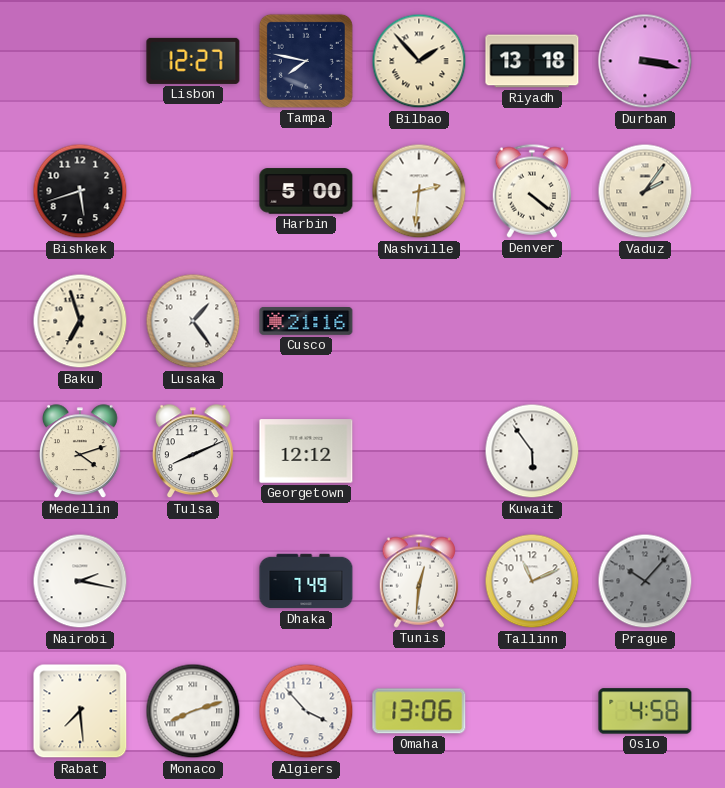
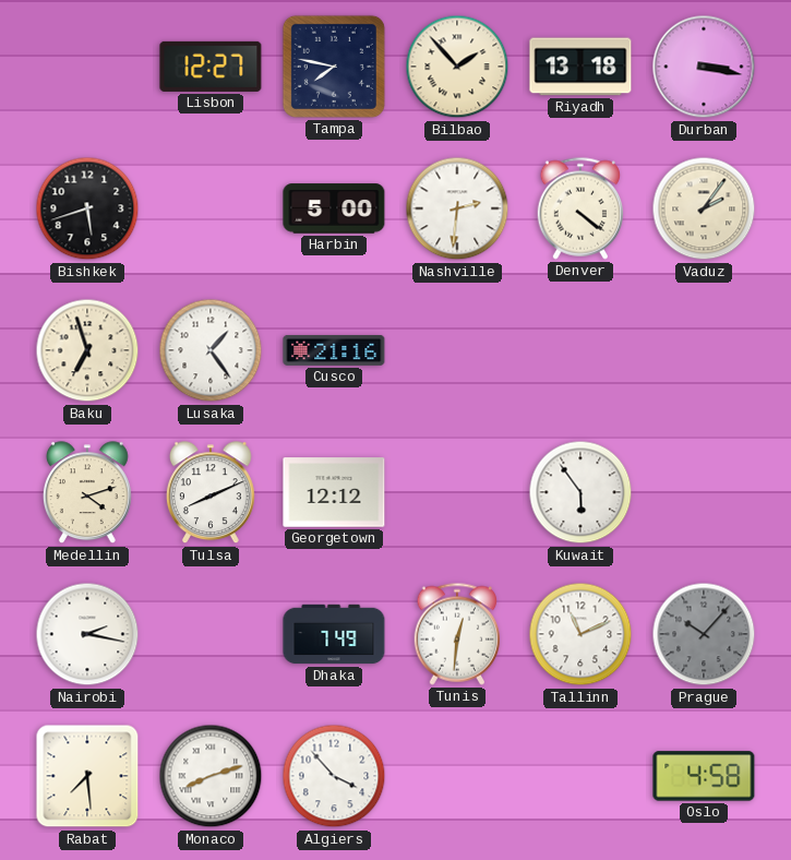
Omaha: 13:06 -> none
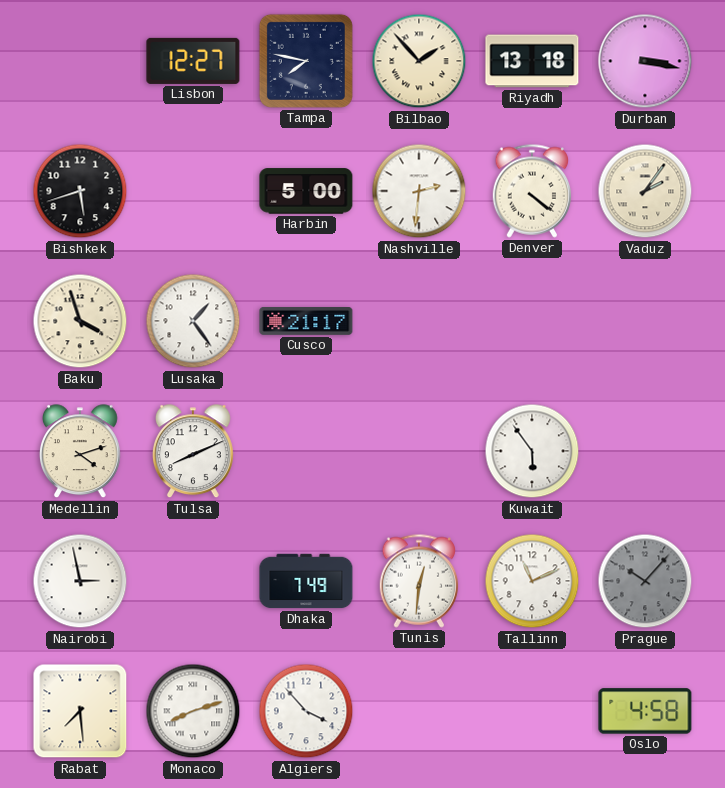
Baku: 6:57 -> 3:57
Cusco: 21:16 -> 21:17
Georgetown: 12:12 -> none
Nairobi: 2:17 -> 2:58
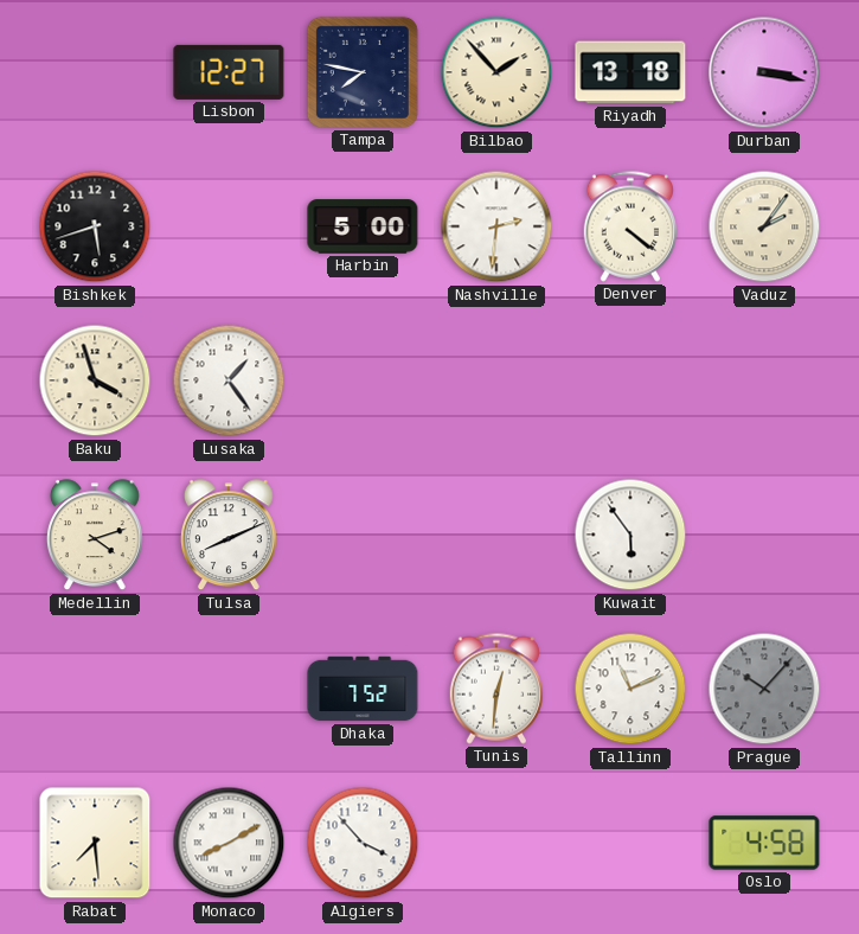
Cusco: 21:17 -> none
Nairobi: 2:58 -> none
Dhaka: 7:49 -> 7:52
Monaco: 8:12 -> 8:10
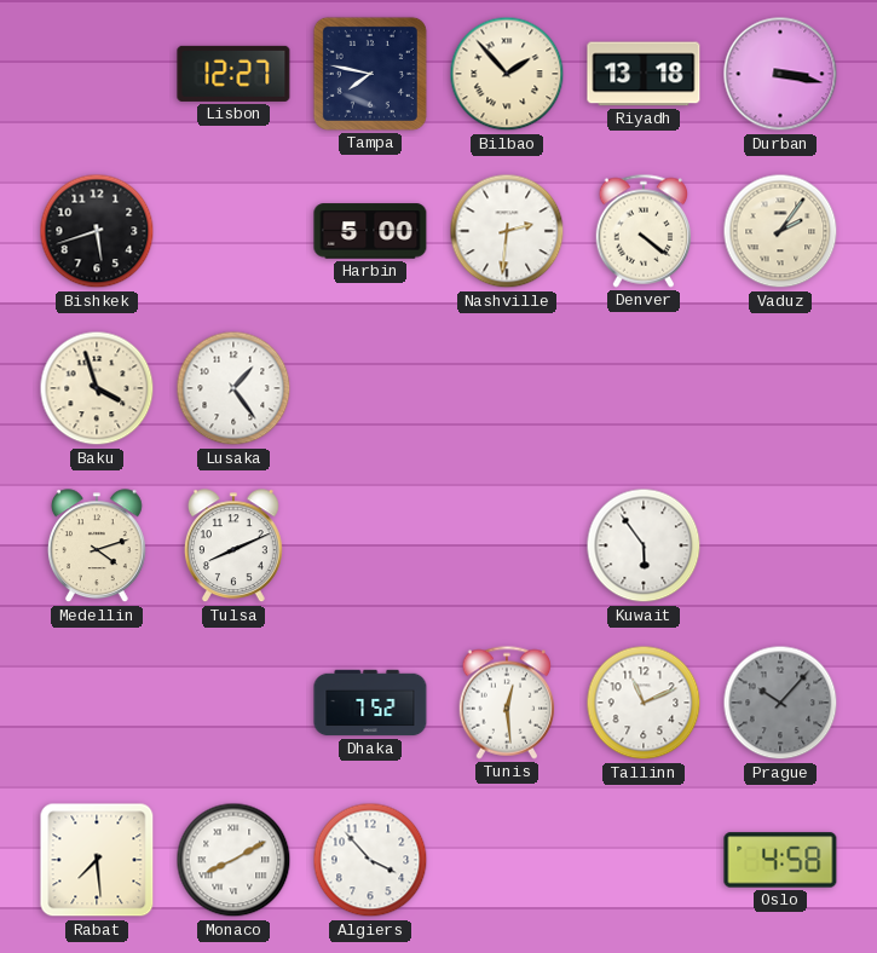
Tunis: 12:31 -> 12:29
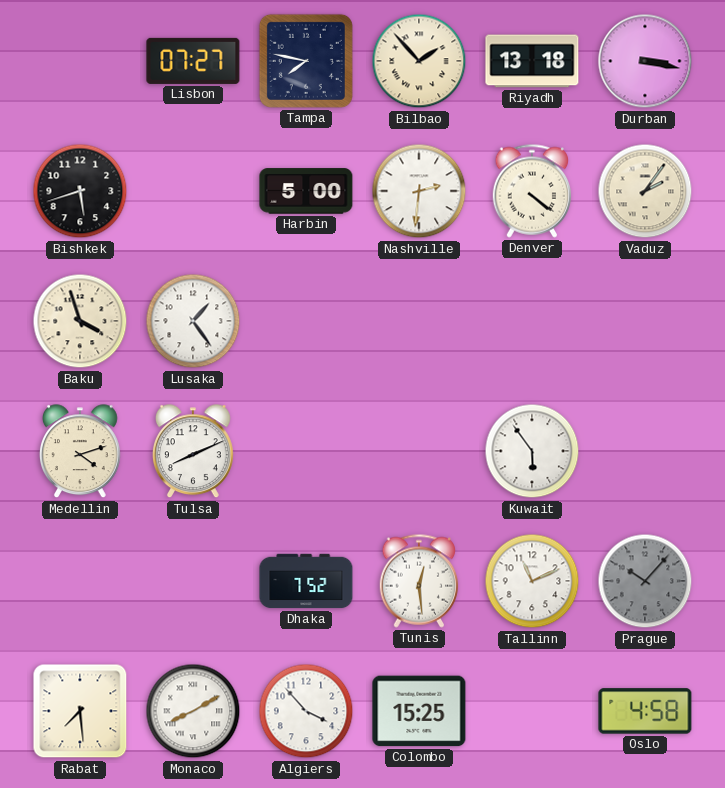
Lisbon: 12:27 -> 07:27
Colombo: none -> 15:25
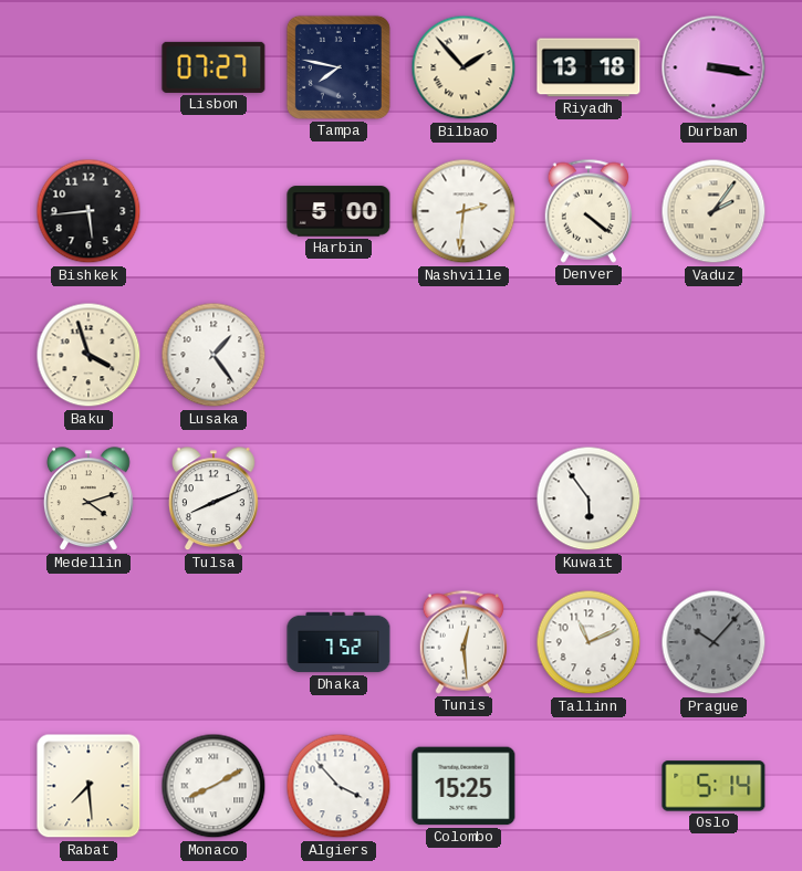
Bishkek: 5:42 -> 5:44
Oslo: 4:58 -> 5:14
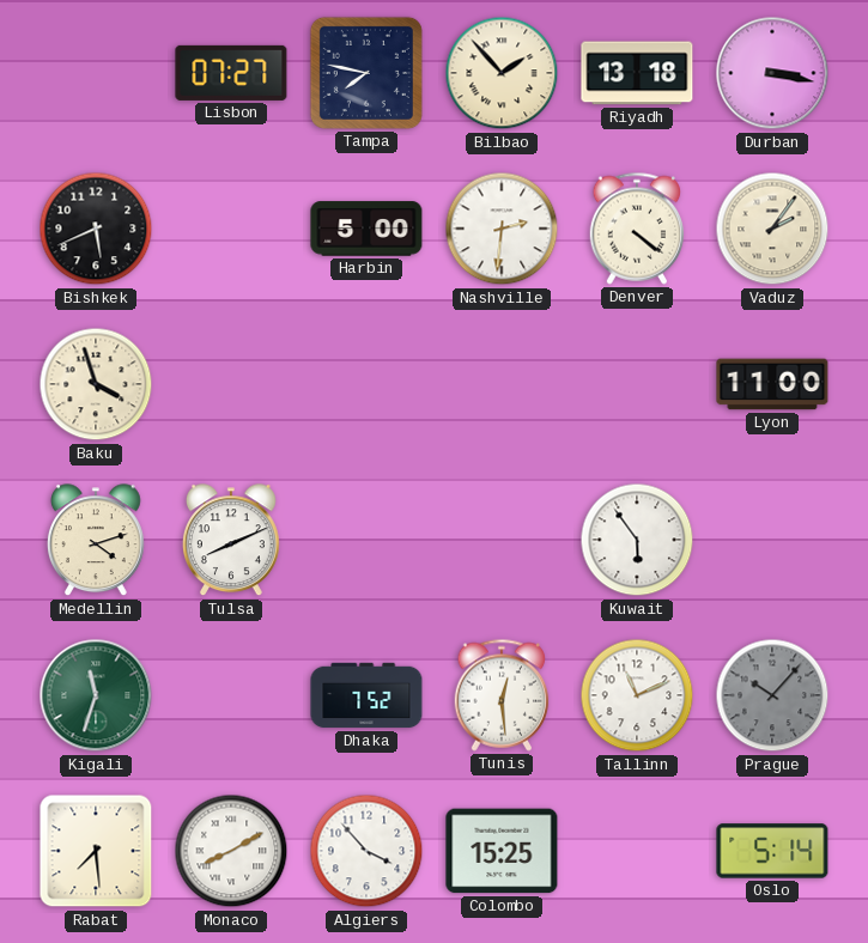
Bishkek: 5:44 -> 5:41
Lusaka: 1:24 -> none
Lyon: none -> 11:00
Kigali: none -> 11:33
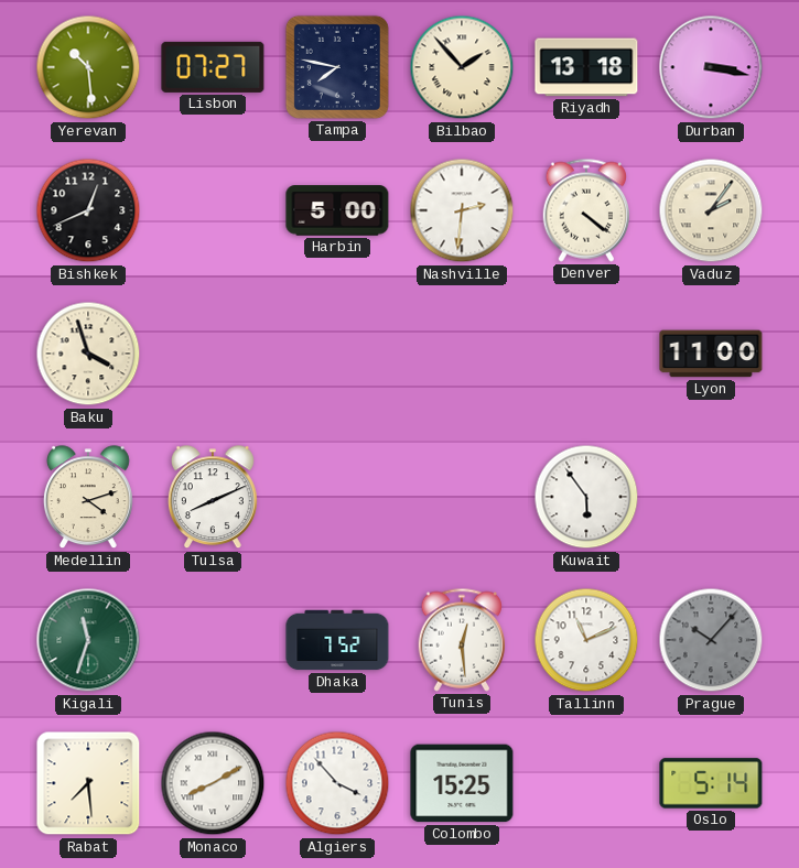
Yerevan: none -> 10:29
Bishkek: 5:41 -> 12:41
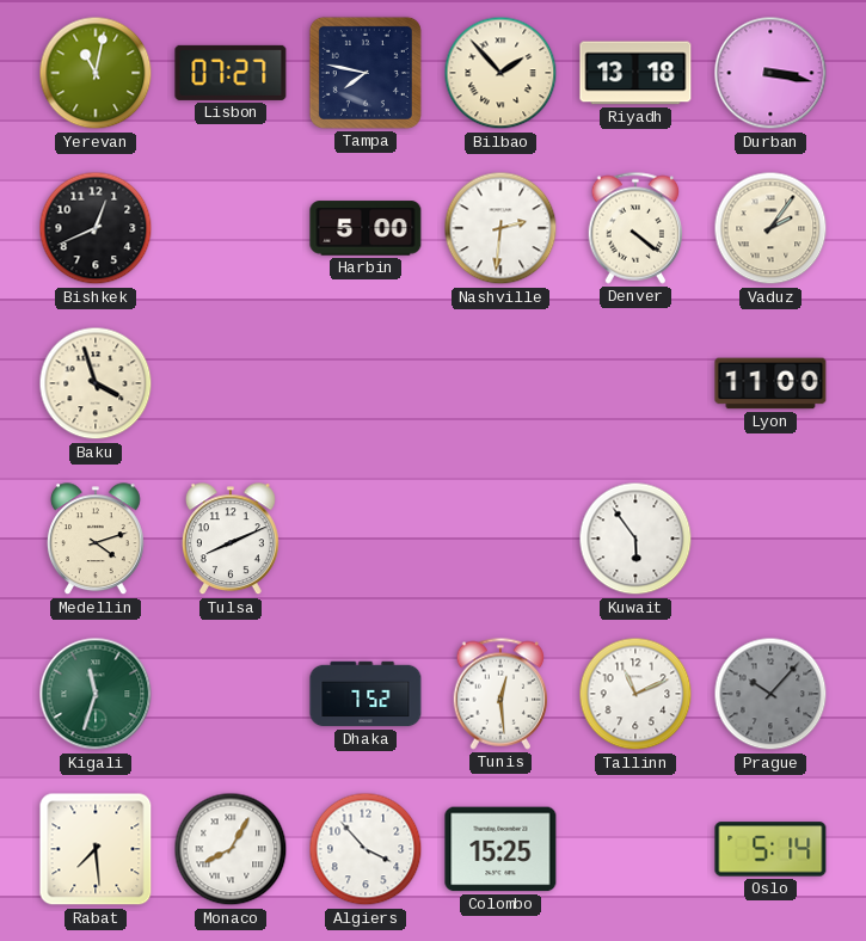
Yerevan: 10:29 -> 11:02
Monaco: 8:10 -> 8:05
